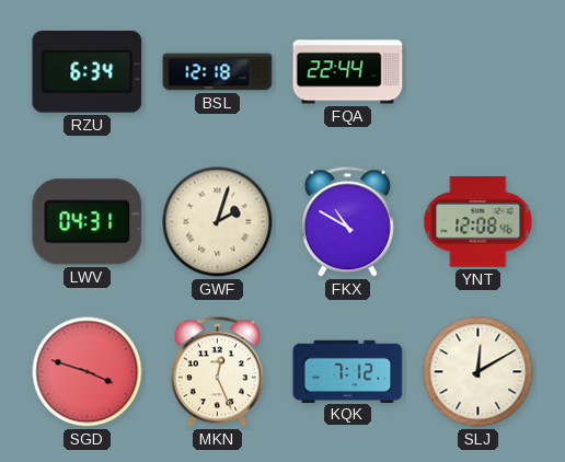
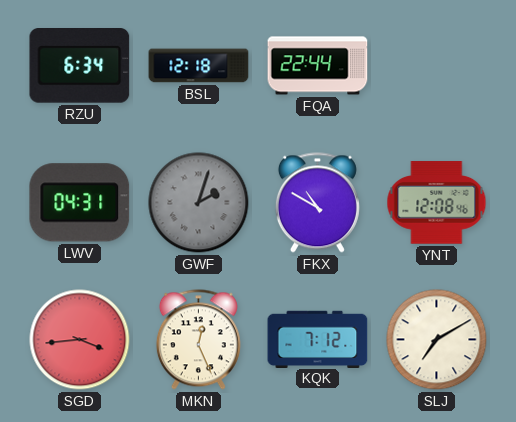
GWF dial: cream -> grey
SGD: 3:48 -> 3:44
SLJ: 12:10 -> 7:10
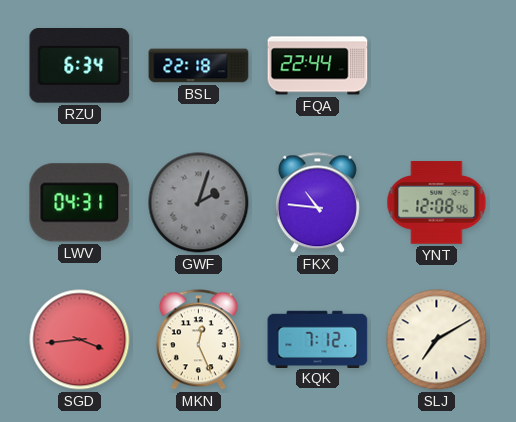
BSL: 12:18 -> 22:18
FKX: 10:50 -> 10:46
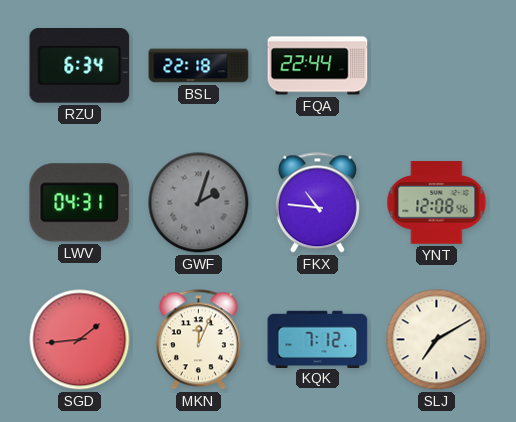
SGD: 3:44 -> 1:44
MKN: 12:26 -> 12:04
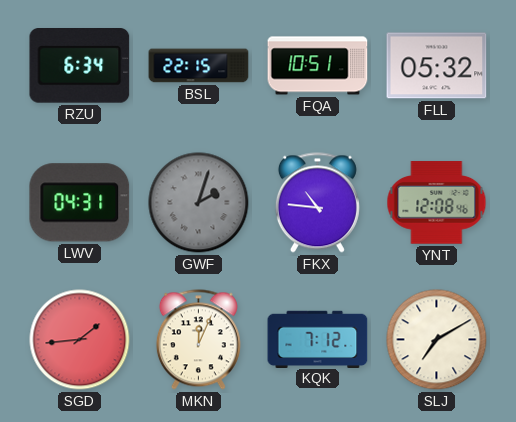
BSL: 22:18 -> 22:15
FQA: 22:44 -> 10:51
FLL: none -> 05:32
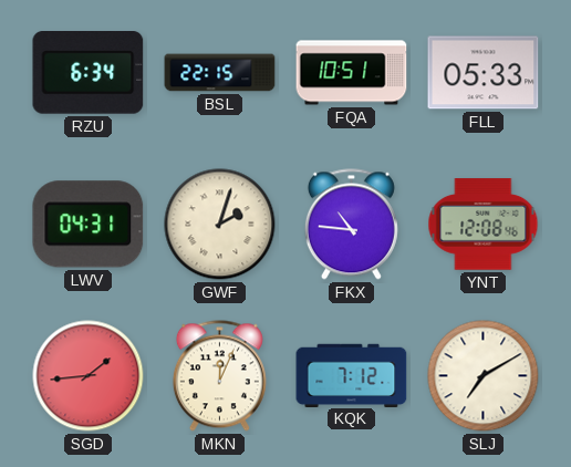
FLL: 05:32 -> 05:33
GWF dial: grey -> cream
